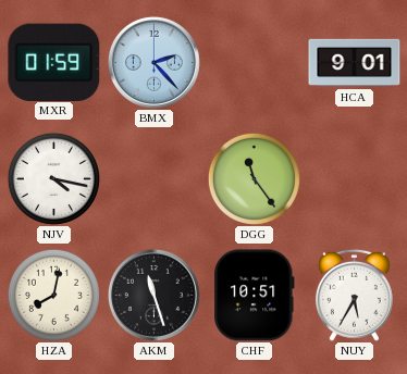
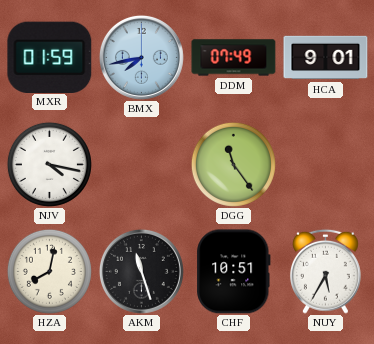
BMX: 2:23 -> 7:43
DDM: none -> 07:49
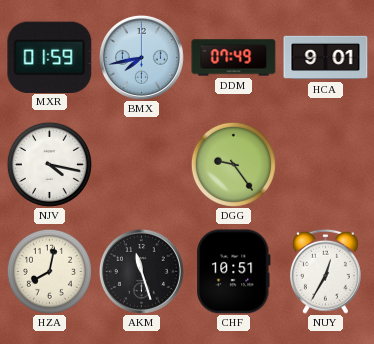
DGG: 11:24 -> 9:24
NUY: 5:35 -> 12:35
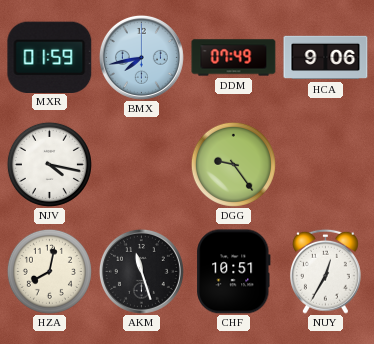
HCA: 9:01 -> 9:06
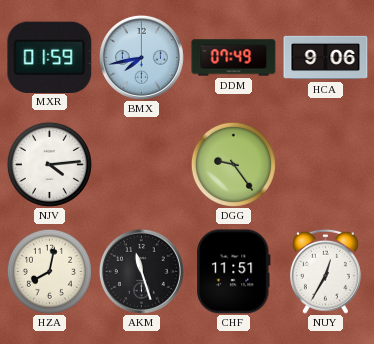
NJV: 4:17 -> 4:14
CHF: 10:51 -> 11:51
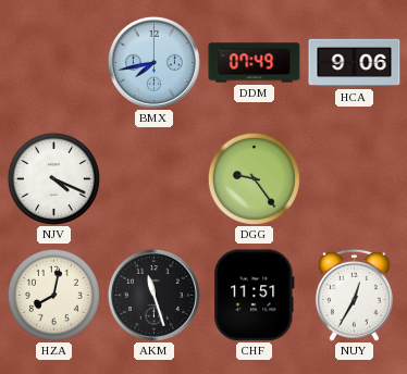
MXR: 01:59 -> none
NJV: 4:14 -> 4:19
